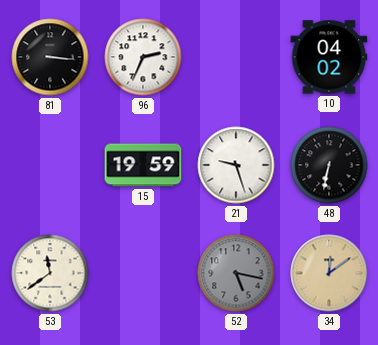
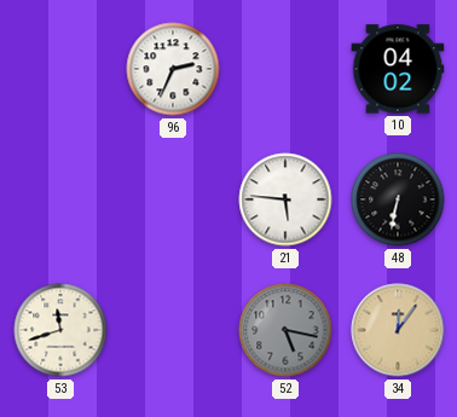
81: 3:16 -> none
15: 19:59 -> none
21: 9:27 -> 5:46
53: 11:39 -> 11:42
34: 12:09 -> 12:06
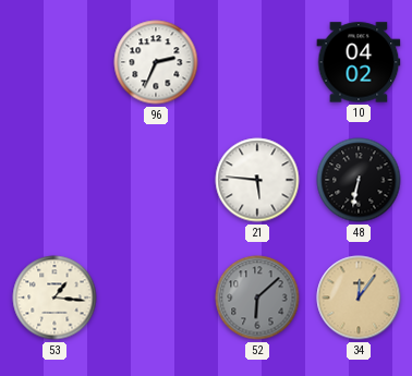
53: 11:42 -> 1:16
52: 5:17 -> 6:08
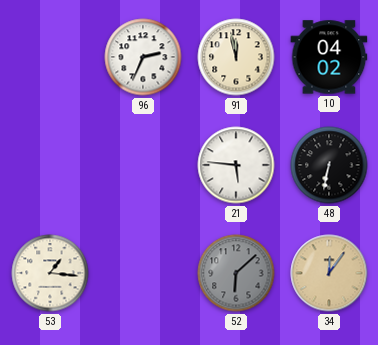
91: none -> 11:58
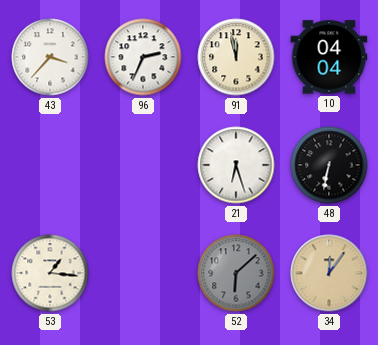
43: none -> 3:37
10: 04:02 -> 04:04
21: 5:46 -> 6:27
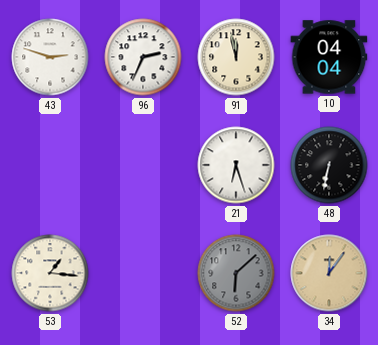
43: 3:37 -> 2:48
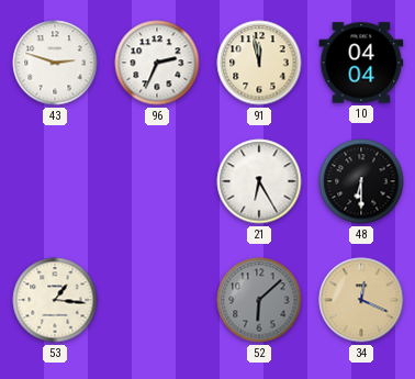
21: 6:27 -> 6:25
48: 6:32 -> 6:30
34: 12:06 -> 12:19
